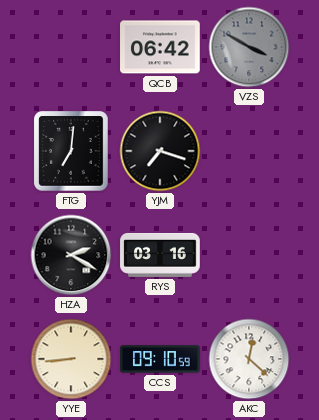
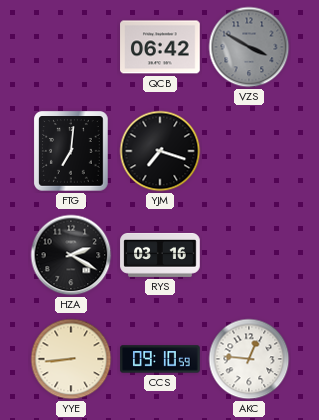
AKC: 12:22 -> 12:46
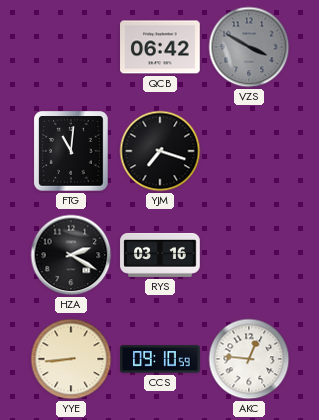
FTG: 7:01 -> 11:01
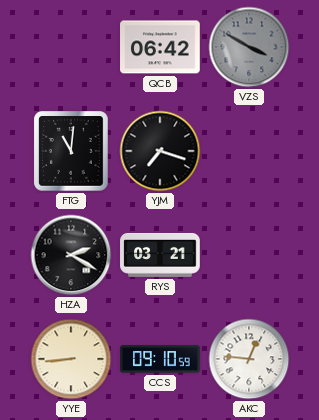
RYS: 03:16 -> 03:21
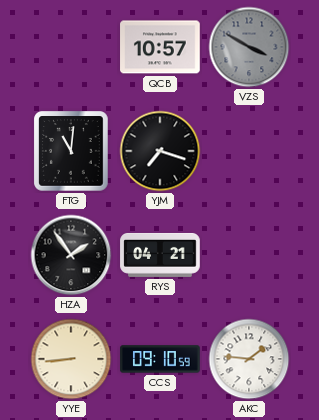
QCB: 06:42 -> 10:57
HZA: 2:20 -> 1:54
RYS: 03:21 -> 04:21
AKC: 12:46 -> 1:46
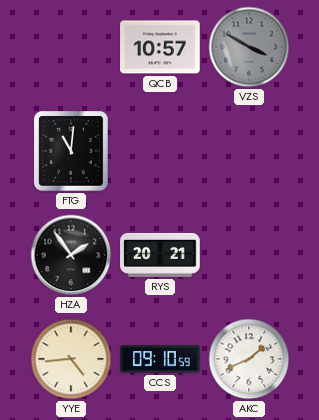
YJM: 7:18 -> none
RYS: 04:21 -> 20:21
YYE: 8:44 -> 4:44
AKC: 1:46 -> 1:41
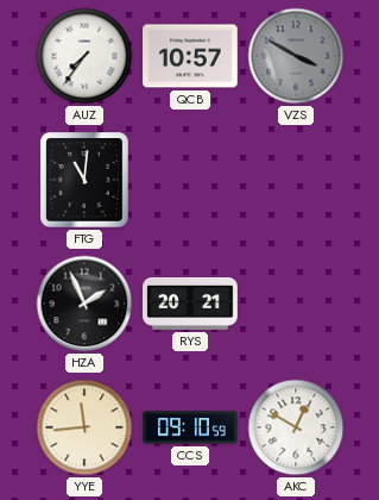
AUZ: none -> 7:36
HZA: 1:54 -> 1:56
YYE: 4:44 -> 11:44
AKC: 1:41 -> 12:50
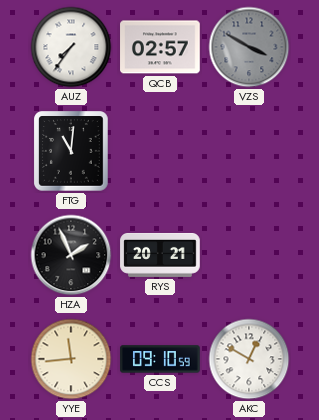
QCB: 10:57 -> 02:57
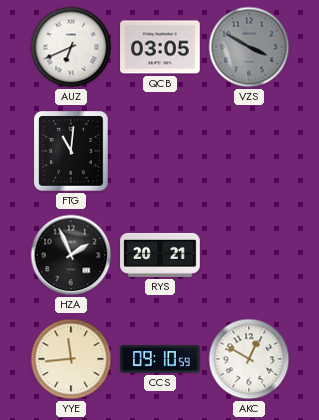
AUZ: 7:36 -> 6:41
QCB: 02:57 -> 03:05
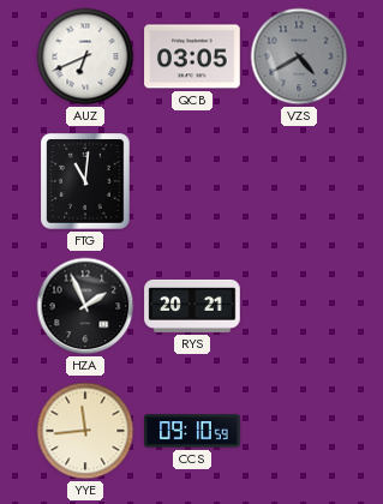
VZS: 3:50 -> 4:40
AKC: 12:50 -> none
